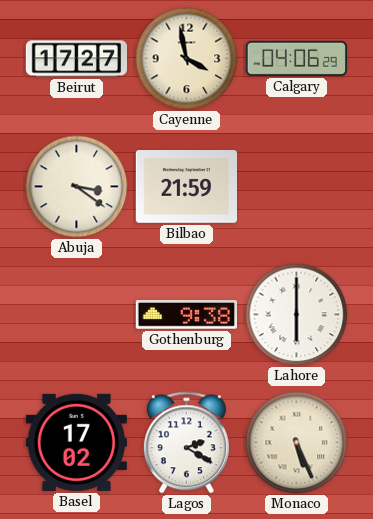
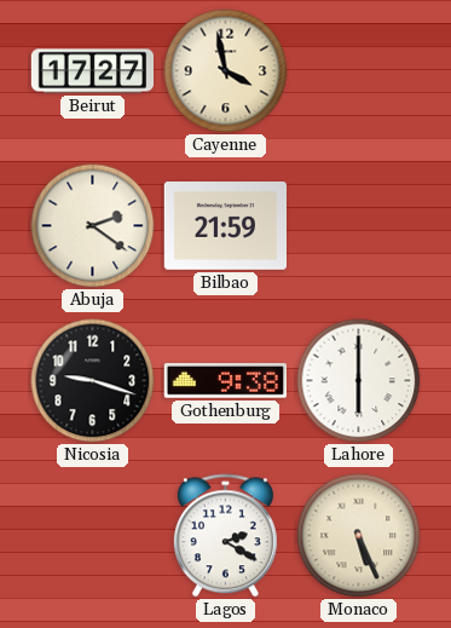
Calgary: 04:06 -> none
Abuja: 3:21 -> 2:21
Nicosia: none -> 9:18
Basel: 17:02 -> none
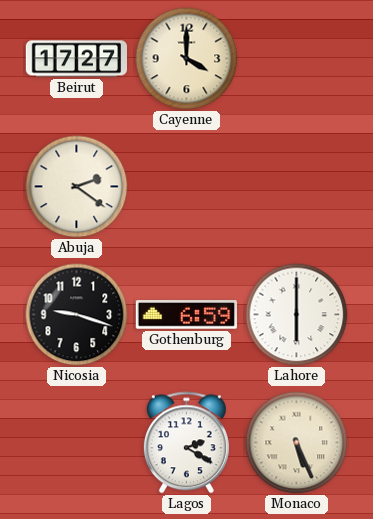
Cayenne: 3:58 -> 4:00
Bilbao: 21:59 -> none
Gothenburg: 9:38 -> 6:59
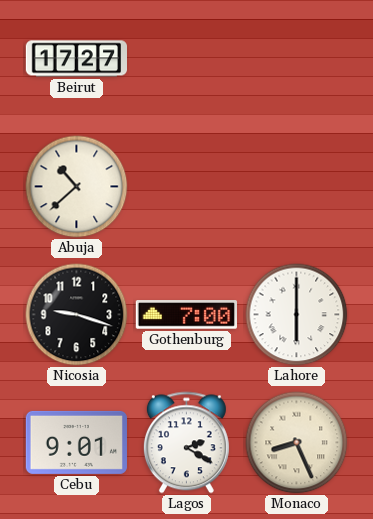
Cayenne: 4:00 -> none
Abuja: 2:21 -> 10:38
Gothenburg: 6:59 -> 7:00
Cebu: none -> 9:01
Monaco: 5:26 -> 8:26
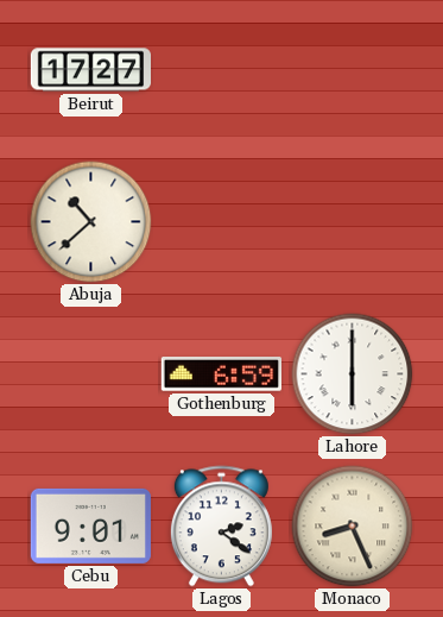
Nicosia: 9:18 -> none
Gothenburg: 7:00 -> 6:59
Lagos: 2:20 -> 2:21
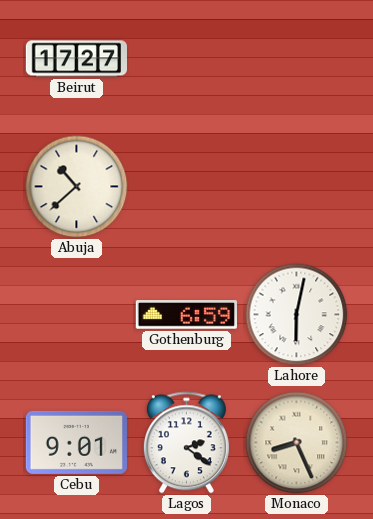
Lahore: 6:00 -> 6:02
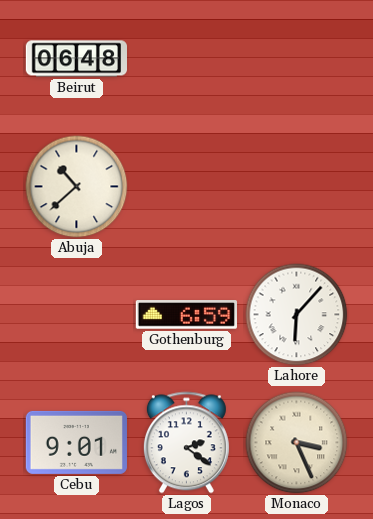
Beirut: 17:27 -> 06:48
Lahore: 6:02 -> 6:07
Monaco: 8:26 -> 3:26
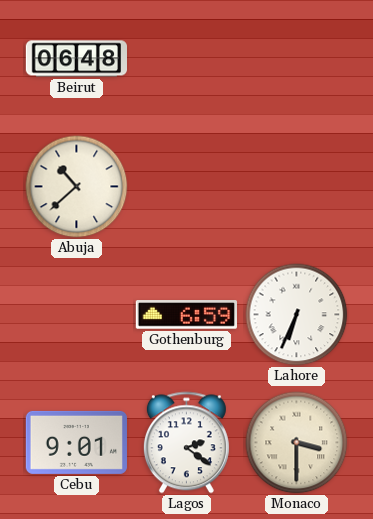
Lahore: 6:07 -> 6:34
Monaco: 3:26 -> 3:30
